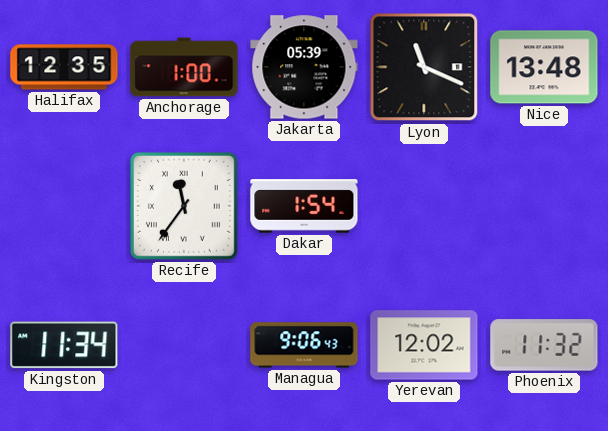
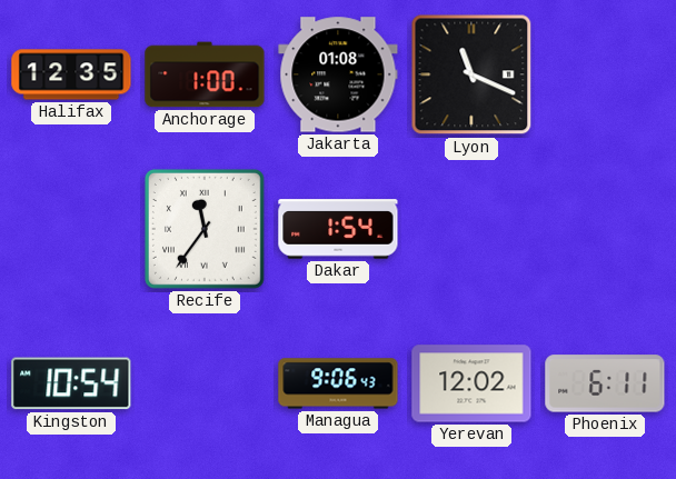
Jakarta: 05:39 -> 01:08
Nice: 13:48 -> none
Kingston: 11:34 -> 10:54
Phoenix: 11:32 -> 6:11
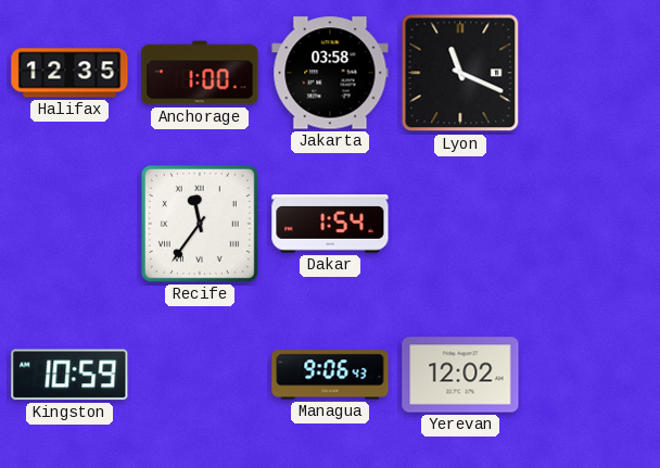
Jakarta: 01:08 -> 03:58
Kingston: 10:54 -> 10:59
Phoenix: 6:11 -> none
